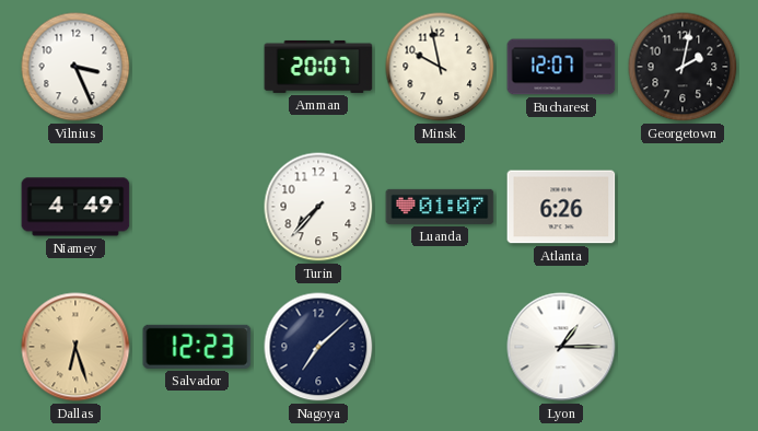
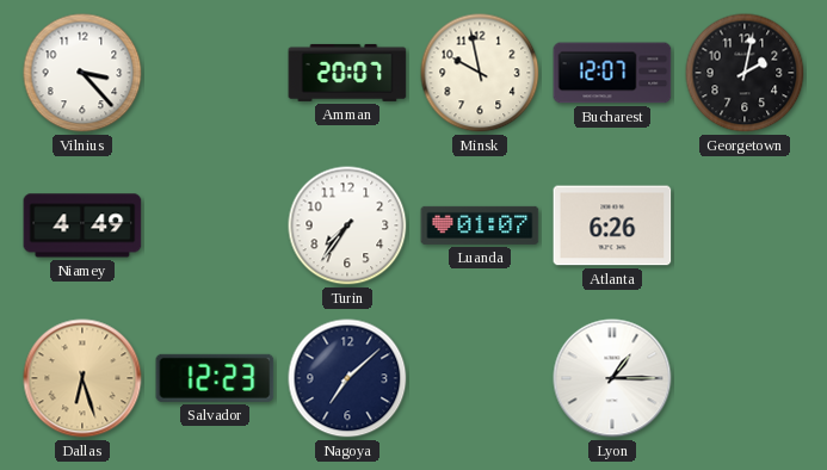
Vilnius: 3:26 -> 3:23
Turin: 7:37 -> 7:36
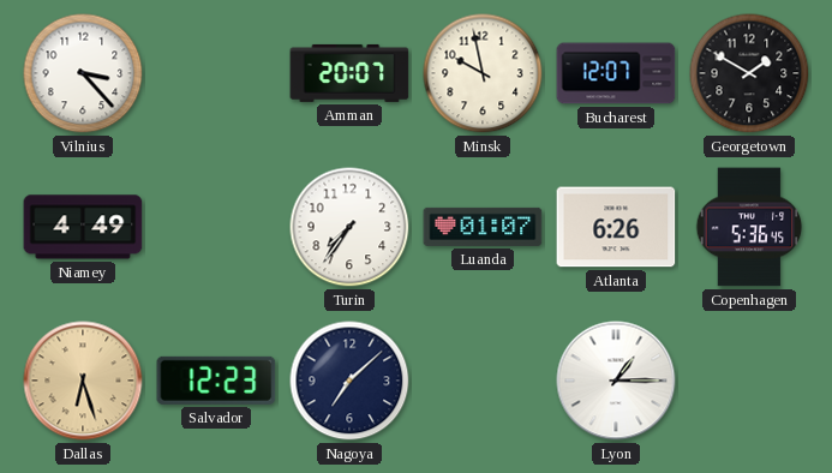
Georgetown: 2:02 -> 1:50
Copenhagen: none -> 5:36
